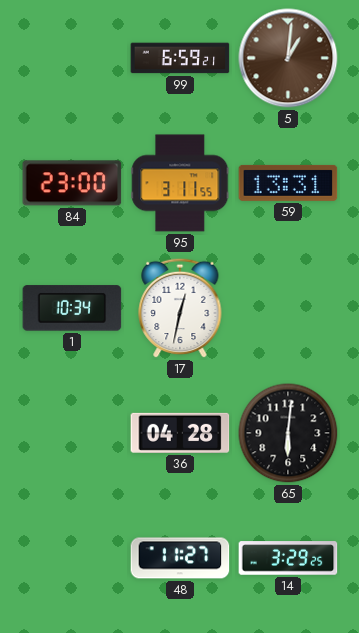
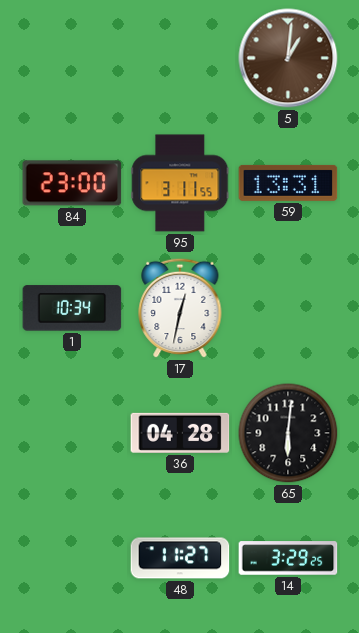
99: 6:59 -> none
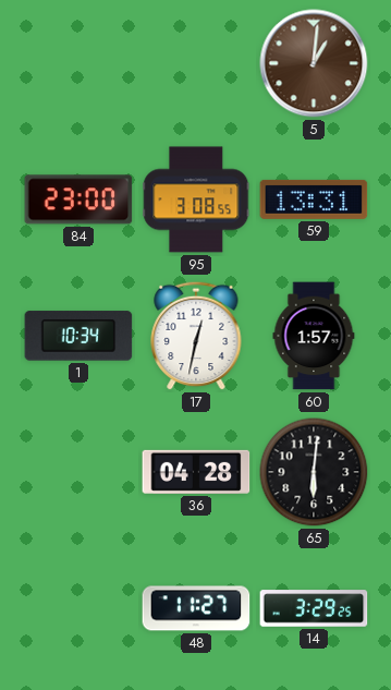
95: 3:11 -> 3:08
60: none -> 1:57
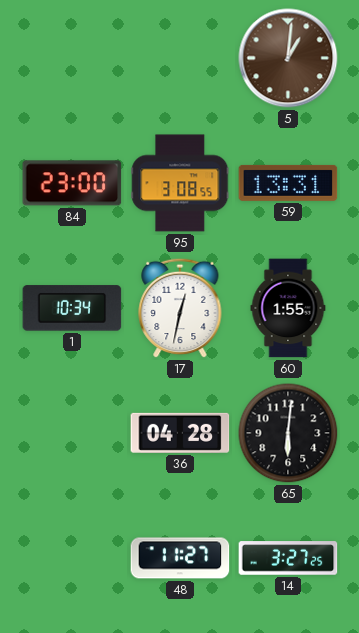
60: 1:57 -> 1:55
14: 3:29 -> 3:27
